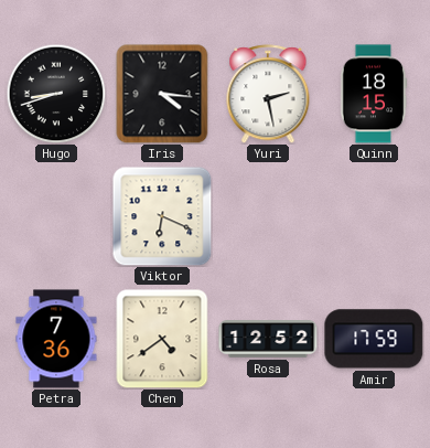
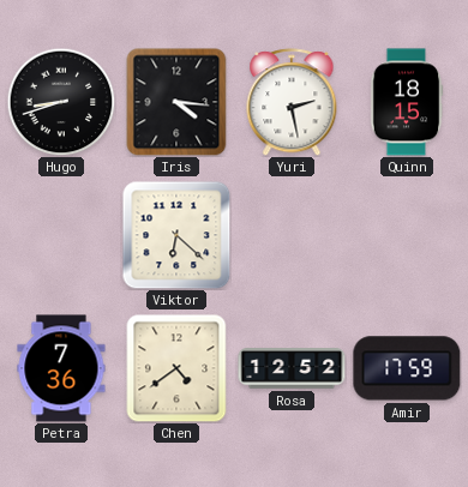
Viktor: 6:19 -> 6:22
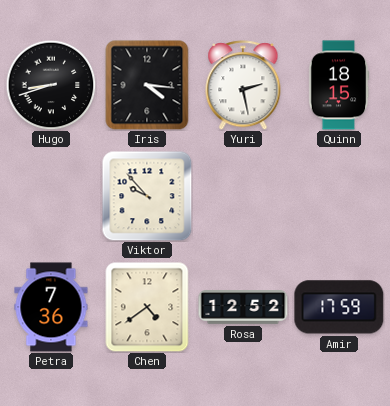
Viktor: 6:22 -> 9:53
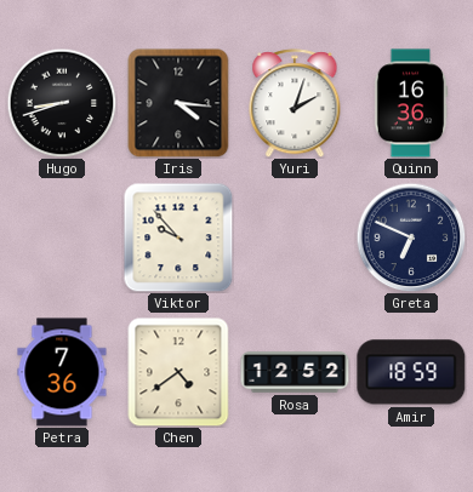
Yuri: 2:28 -> 2:03
Quinn: 18:15 -> 16:36
Greta: none -> 6:49
Amir: 17:59 -> 18:59
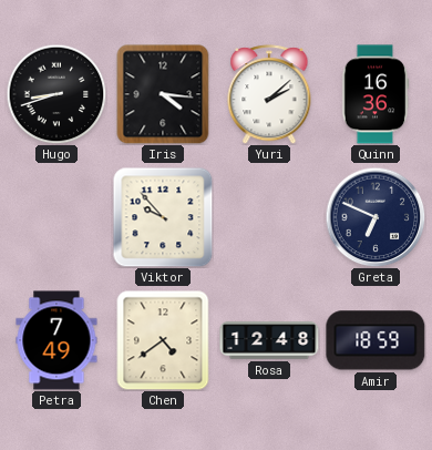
Yuri: 2:03 -> 2:08
Petra: 7:36 -> 7:49
Rosa: 12:52 -> 12:48
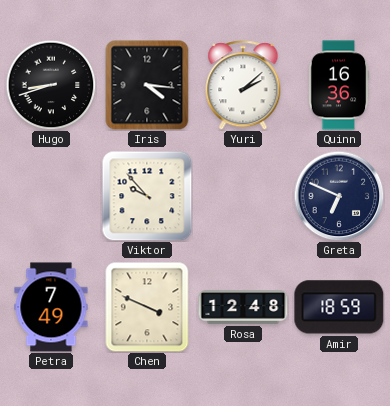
Chen: 4:39 -> 3:49
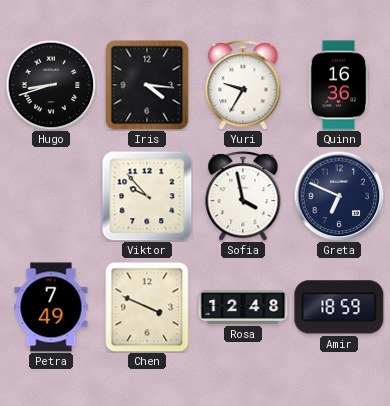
Yuri: 2:08 -> 9:35
Sofia: none -> 3:58
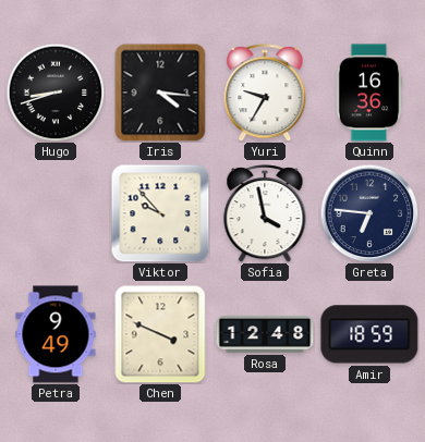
Greta: 6:49 -> 6:46
Petra: 7:49 -> 9:49
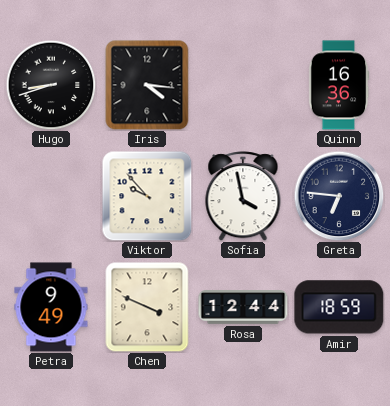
Yuri: 9:35 -> none
Rosa: 12:48 -> 12:44
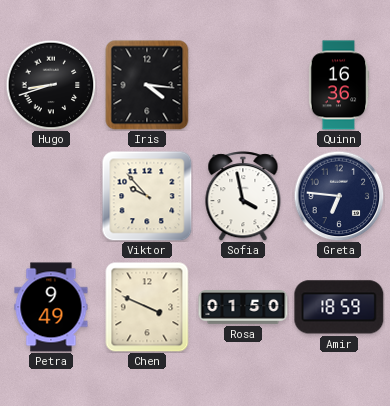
Rosa: 12:44 -> 01:50
